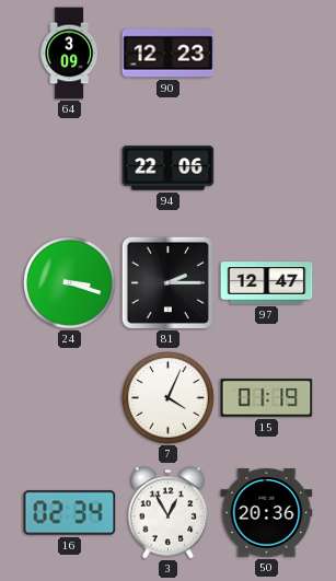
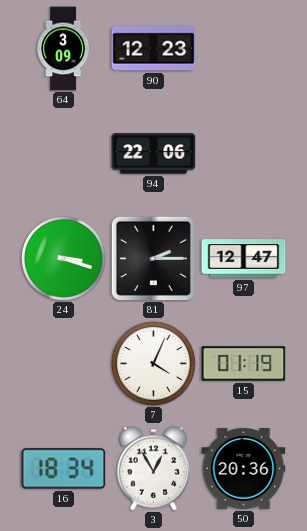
16: 02:34 -> 18:34
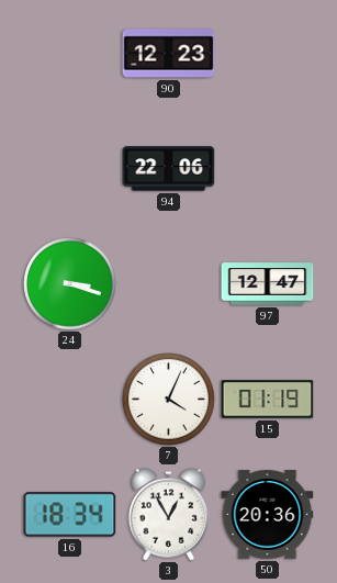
64: 3:09 -> none
81: 2:15 -> none
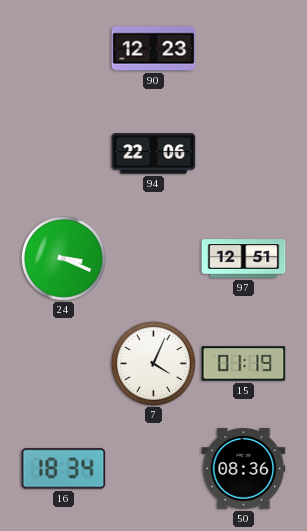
24: 3:18 -> 3:19
97: 12:47 -> 12:51
3: 12:55 -> none
50: 20:36 -> 08:36
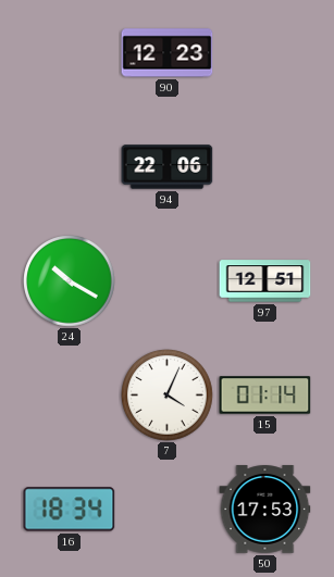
24: 3:19 -> 10:20
15: 01:19 -> 01:14
50: 08:36 -> 17:53
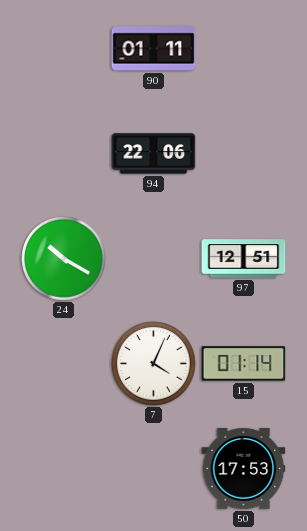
90: 12:23 -> 01:11
16: 18:34 -> none
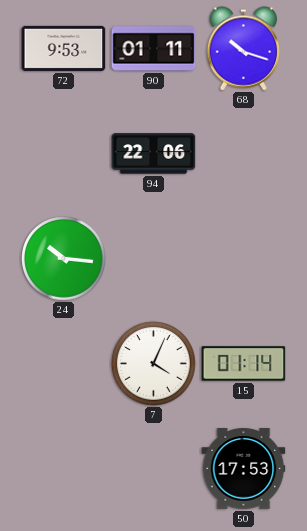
72: none -> 9:53
68: none -> 10:18
24: 10:20 -> 10:16
97: 12:51 -> none
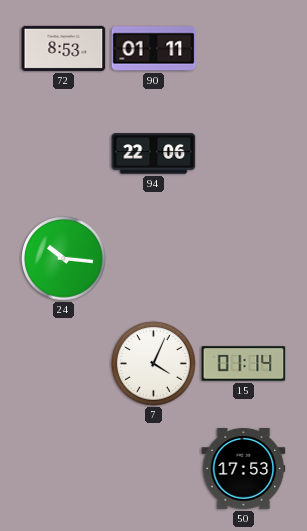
72: 9:53 -> 8:53
68: 10:18 -> none
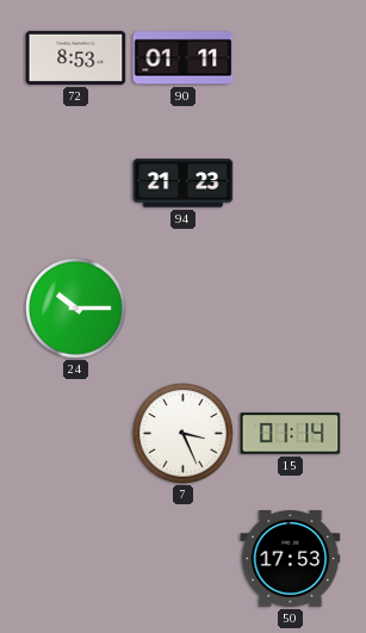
94: 22:06 -> 21:23
24: 10:16 -> 10:15
7: 4:04 -> 3:26
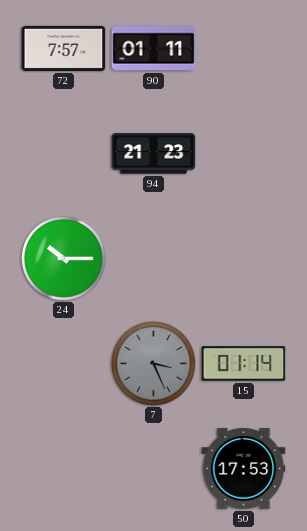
72: 8:53 -> 7:57
7 dial: white -> grey
